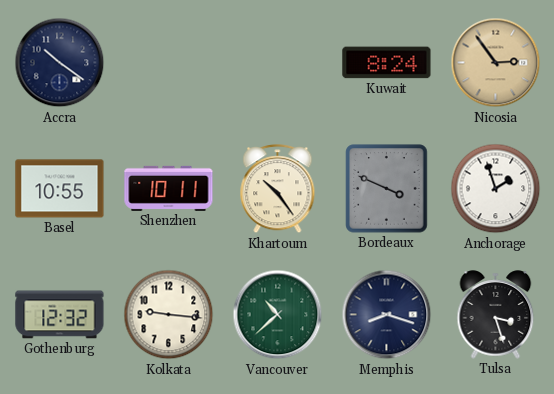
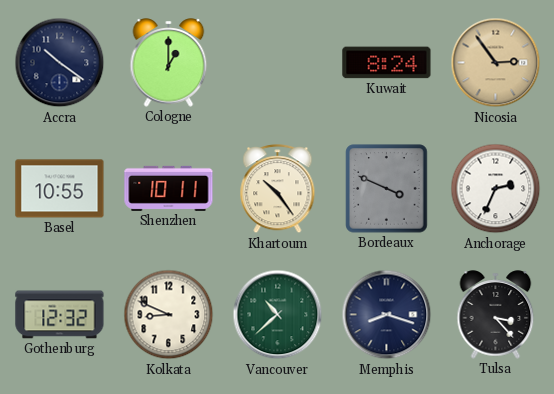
Cologne: none -> 1:00
Anchorage: 1:57 -> 2:34
Kolkata: 9:16 -> 8:49
Tulsa: 3:27 -> 3:23
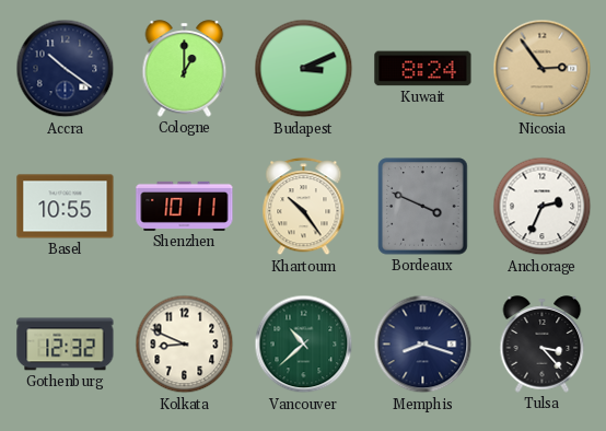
Budapest: none -> 3:11
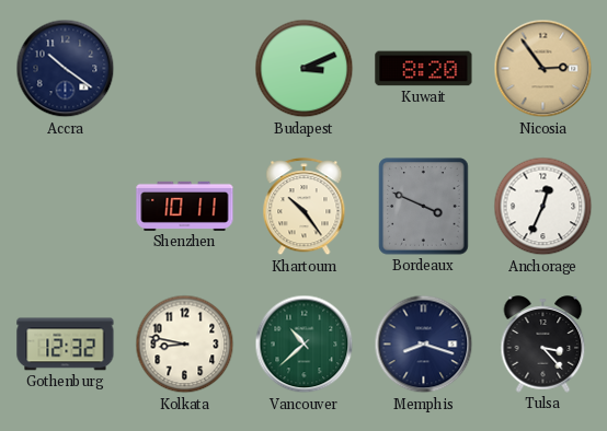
Cologne: 1:00 -> none
Kuwait: 8:24 -> 8:20
Basel: 10:55 -> none
Anchorage: 2:34 -> 12:34
Kolkata: 8:49 -> 8:47
